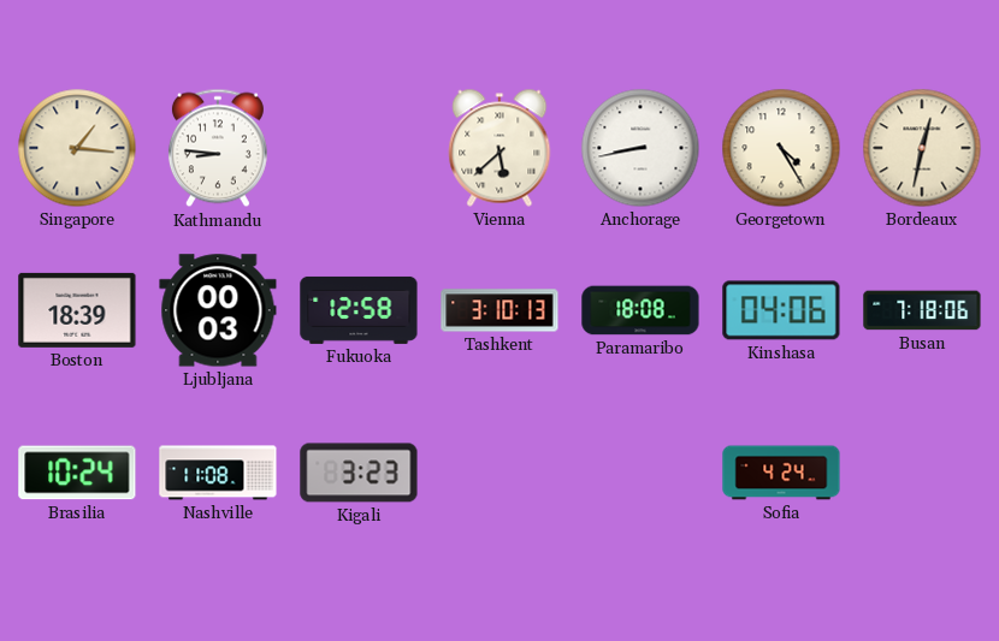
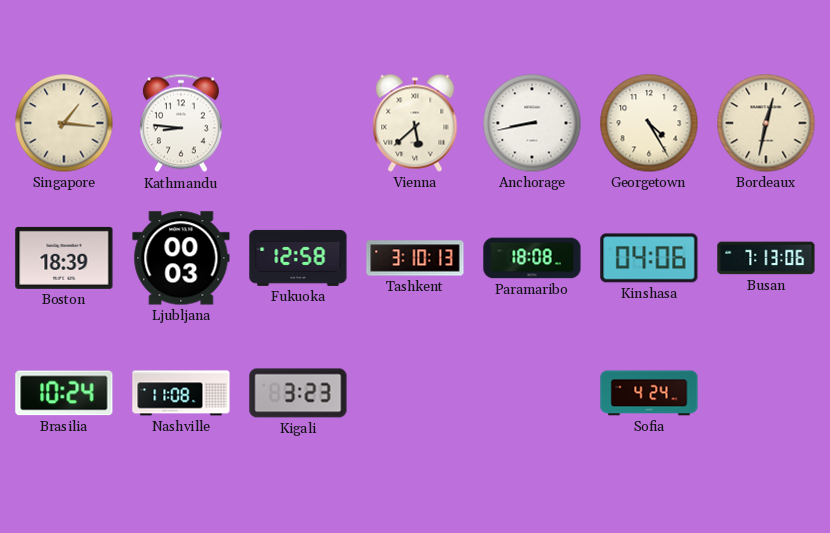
Busan: 7:18 -> 7:13
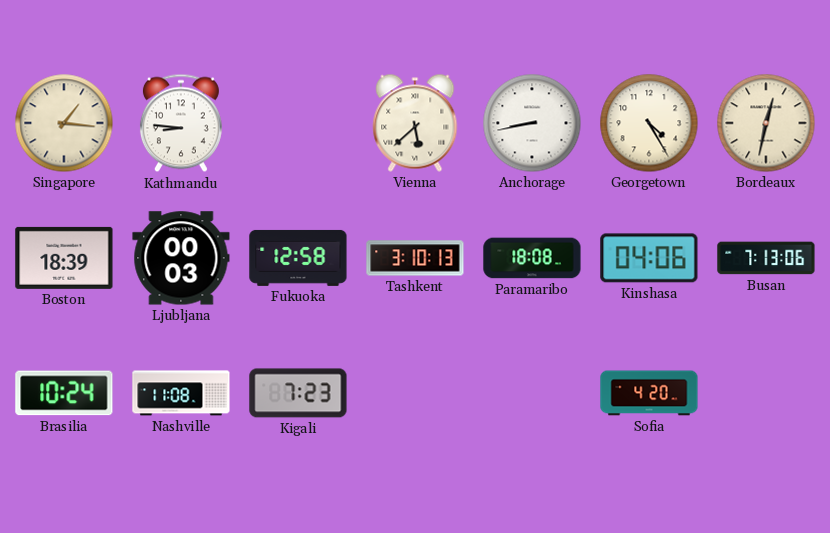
Kigali: 3:23 -> 7:23
Sofia: 4:24 -> 4:20
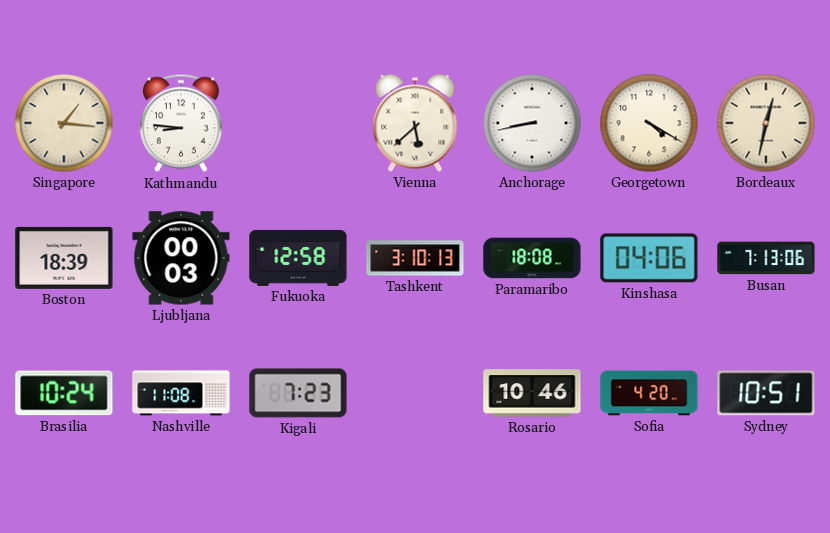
Georgetown: 4:25 -> 4:20
Rosario: none -> 10:46
Sydney: none -> 10:51
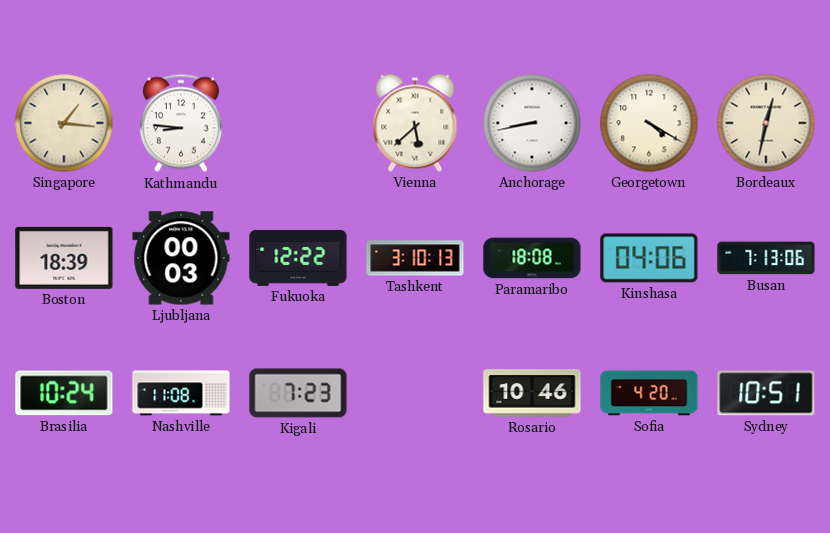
Fukuoka: 12:58 -> 12:22
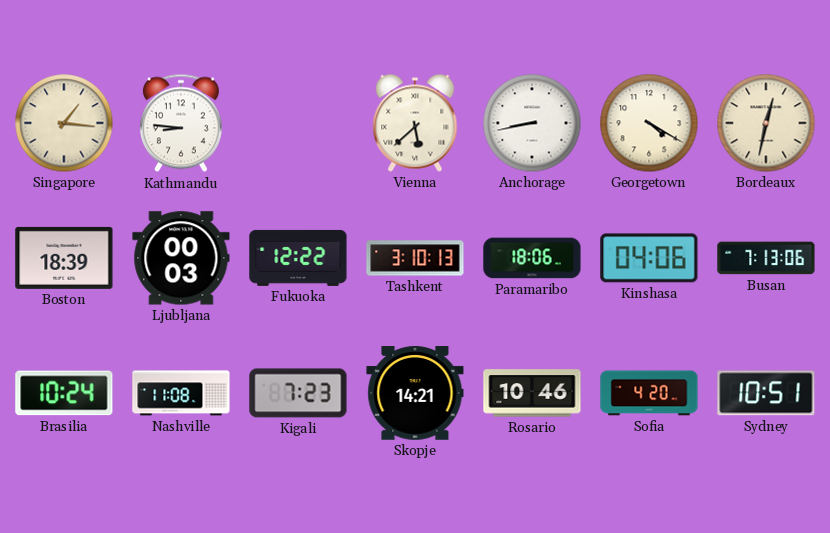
Paramaribo: 18:08 -> 18:06
Skopje: none -> 14:21
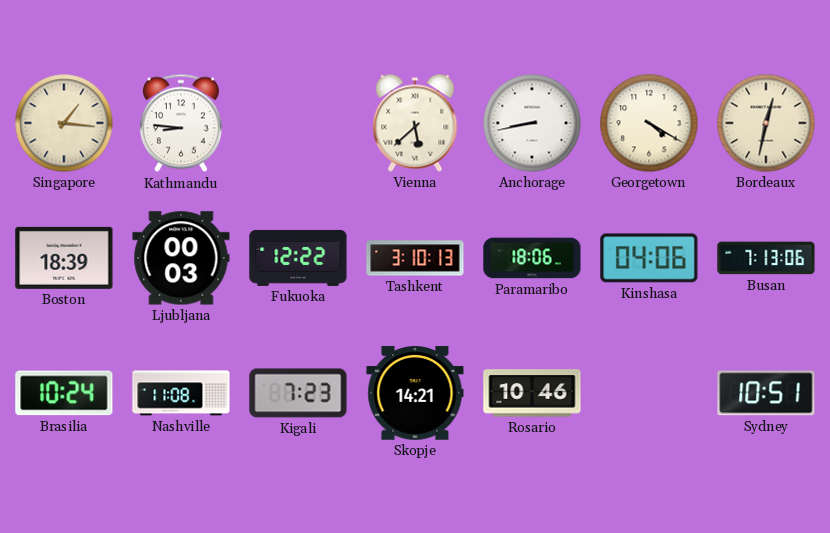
Sofia: 4:20 -> none
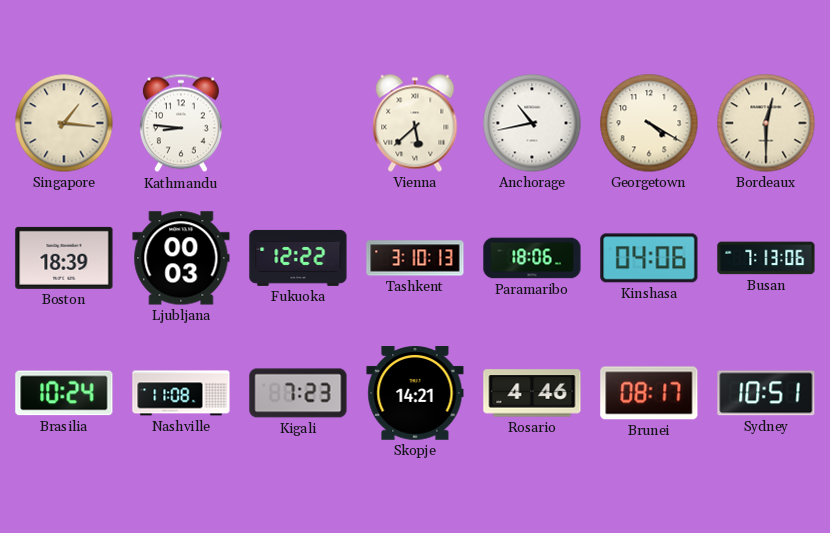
Anchorage: 8:43 -> 10:43
Bordeaux: 12:32 -> 12:30
Rosario: 10:46 -> 4:46
Brunei: none -> 08:17
